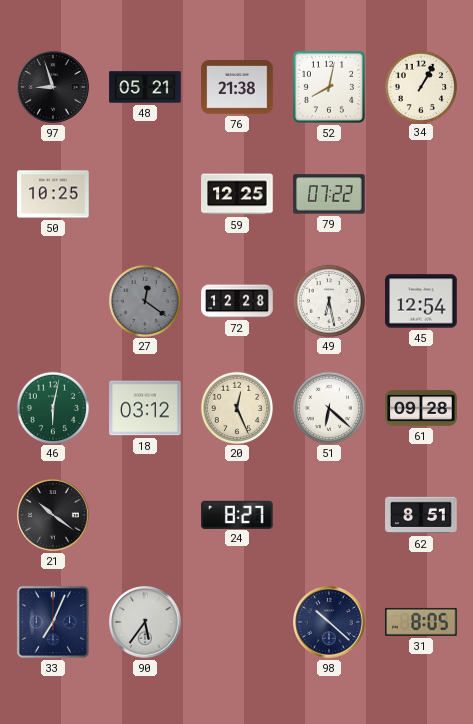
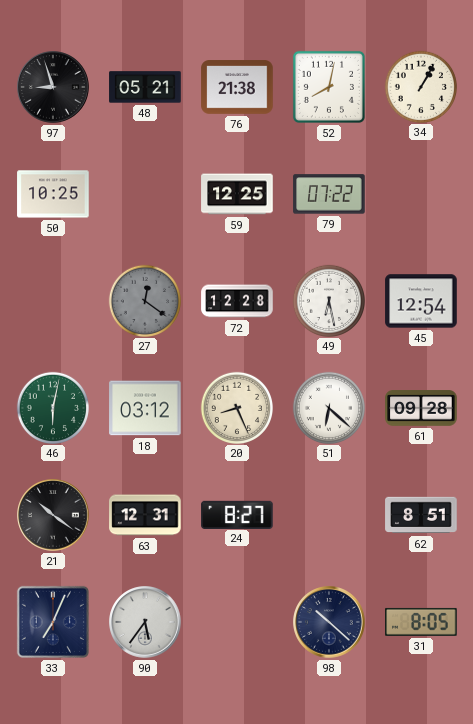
20: 12:26 -> 8:26
63: none -> 12:31
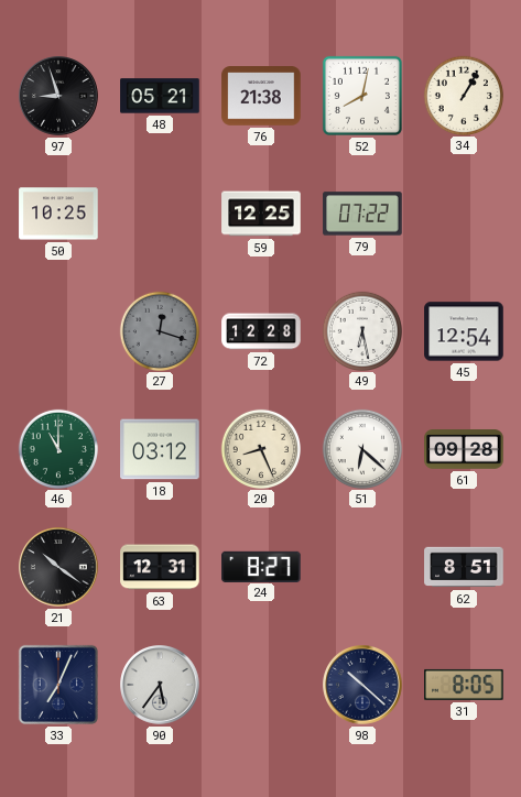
27: 12:21 -> 12:18
46: 6:02 -> 11:00
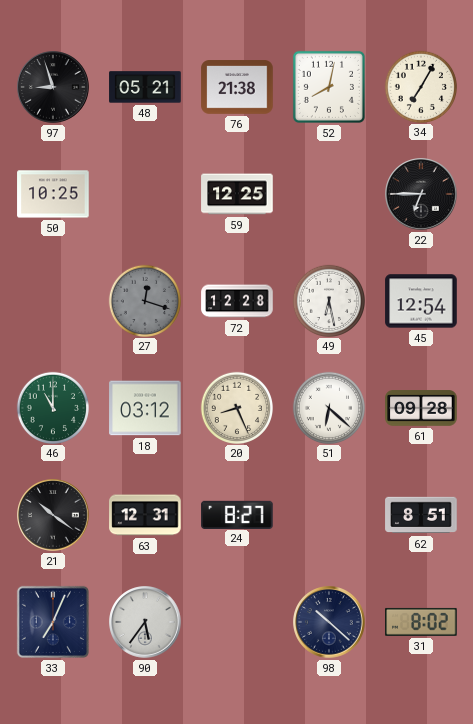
34: 1:05 -> 7:05
79: 07:22 -> none
22: none -> 6:45
31: 8:05 -> 8:02
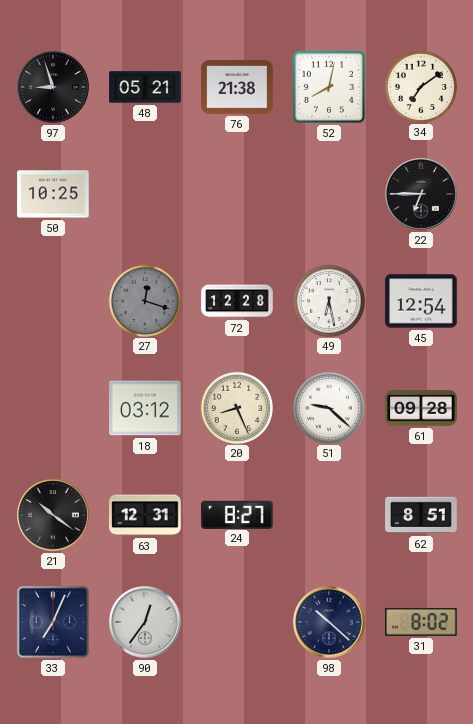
34: 7:05 -> 7:09
59: 12:25 -> none
46: 11:00 -> none
51: 6:22 -> 9:22
90: 5:36 -> 12:36
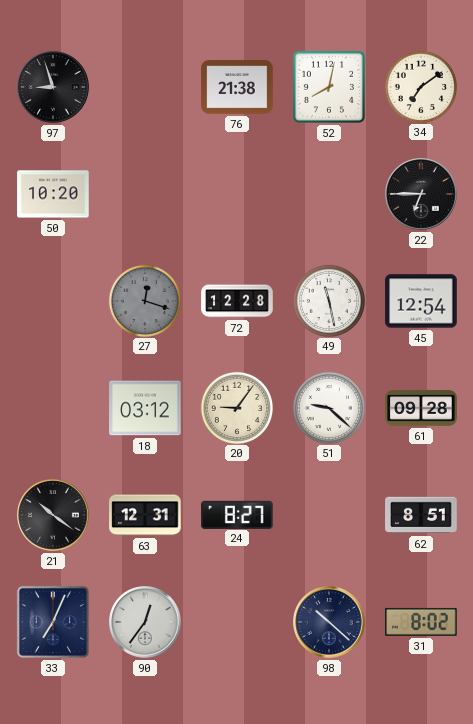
48: 05:21 -> none
50: 10:25 -> 10:20
49: 6:28 -> 11:28
20: 8:26 -> 9:06
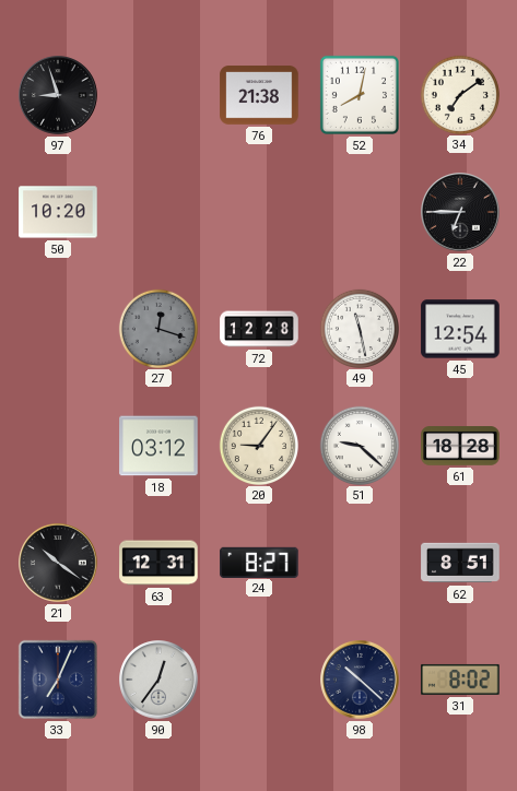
61: 09:28 -> 18:28
